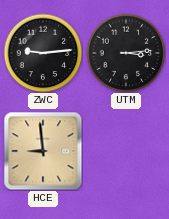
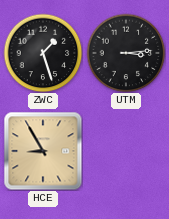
ZWC: 9:14 -> 1:27
HCE: 8:59 -> 8:55
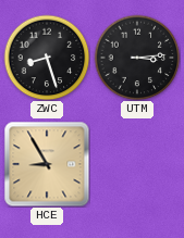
ZWC: 1:27 -> 8:27
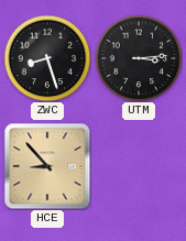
HCE: 8:55 -> 8:53
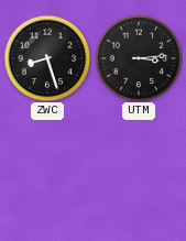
HCE: 8:53 -> none
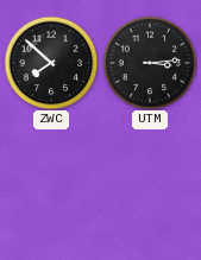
ZWC: 8:27 -> 7:52
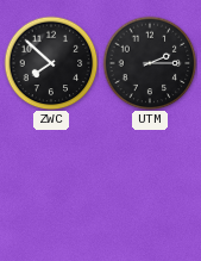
UTM: 3:14 -> 2:15
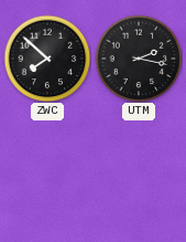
UTM: 2:15 -> 2:17
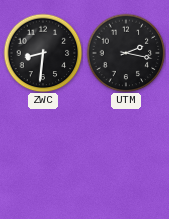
ZWC: 7:52 -> 8:31
